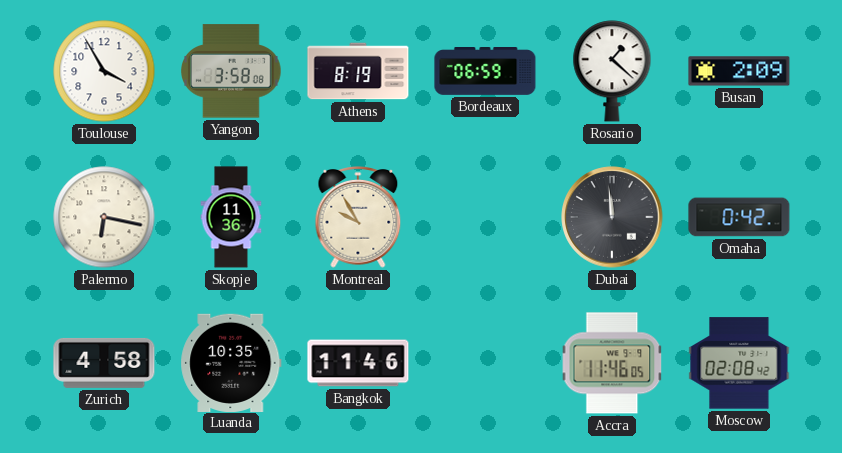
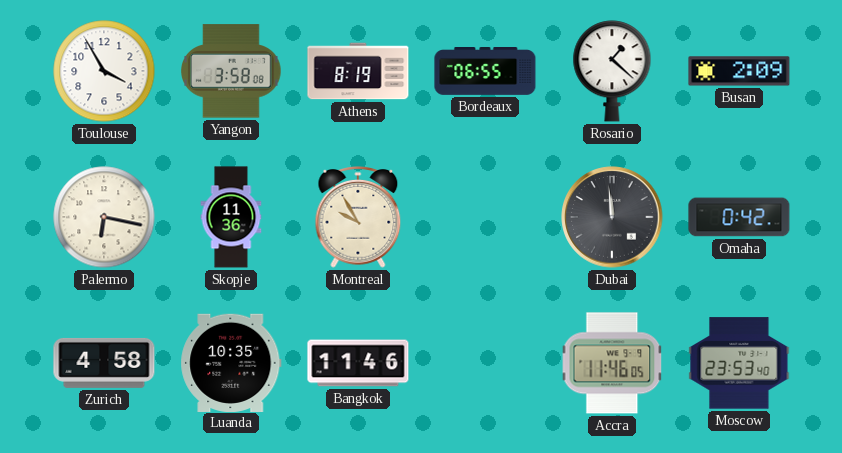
Bordeaux: 06:59 -> 06:55
Moscow: 02:08 -> 23:53
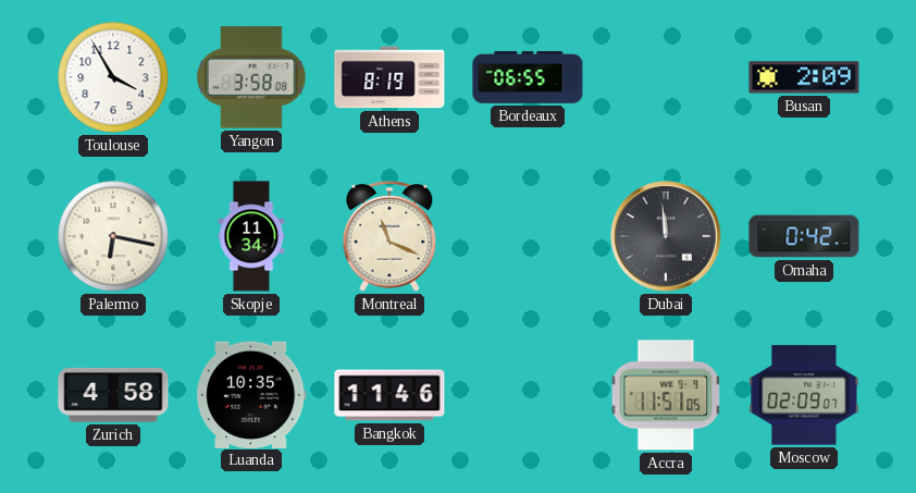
Rosario: 1:22 -> none
Skopje: 11:36 -> 11:34
Montreal: 9:55 -> 11:19
Accra: 11:46 -> 11:51
Moscow: 23:53 -> 02:09
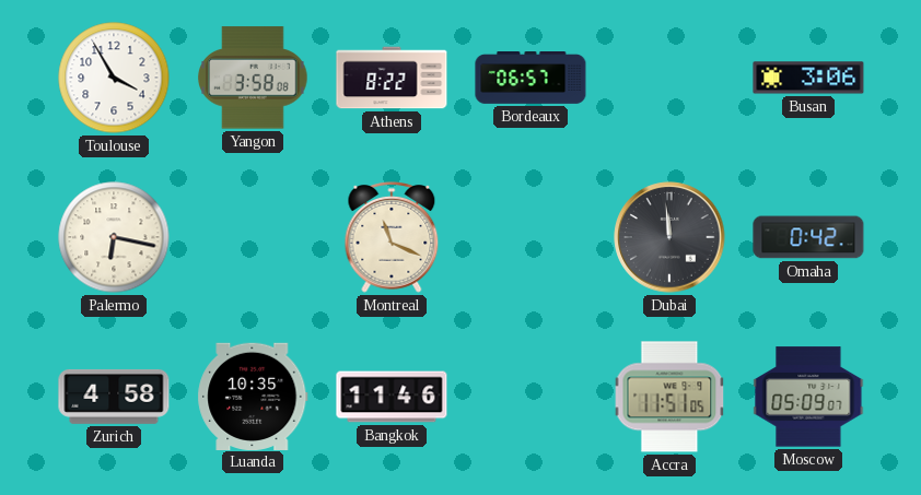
Athens: 8:19 -> 8:22
Bordeaux: 06:55 -> 06:57
Busan: 2:09 -> 3:06
Skopje: 11:34 -> none
Moscow: 02:09 -> 05:09
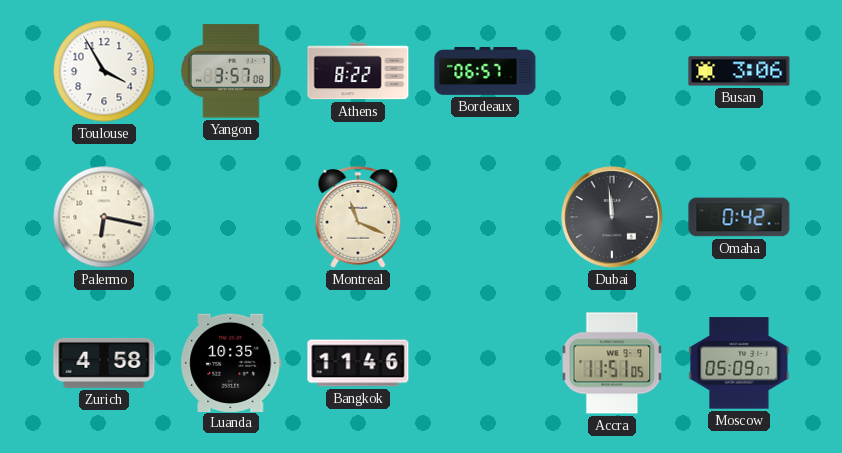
Yangon: 3:58 -> 3:57
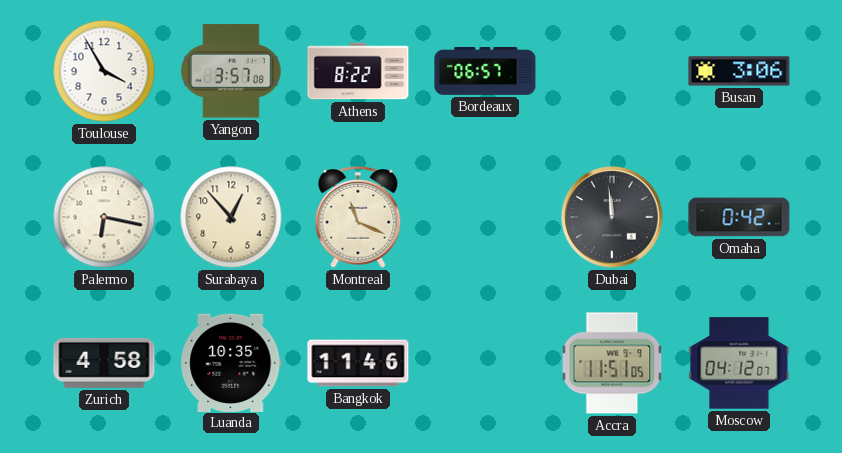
Surabaya: none -> 12:53
Moscow: 05:09 -> 04:12
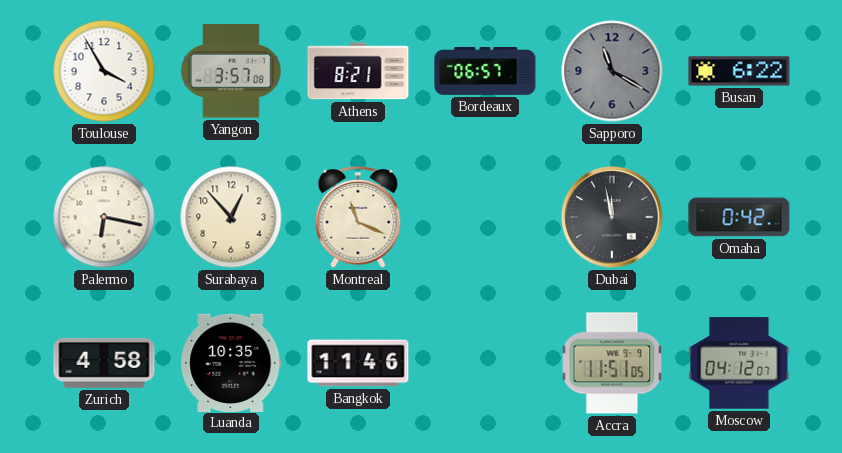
Athens: 8:22 -> 8:21
Sapporo: none -> 11:20
Busan: 3:06 -> 6:22
Dubai: 11:59 -> 11:58
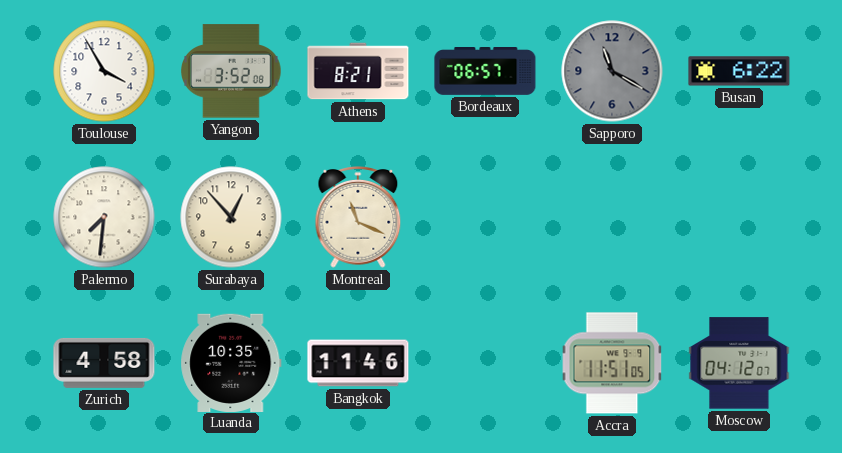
Yangon: 3:57 -> 3:52
Palermo: 6:17 -> 7:31
Dubai: 11:58 -> none
Omaha: 0:42 -> none
